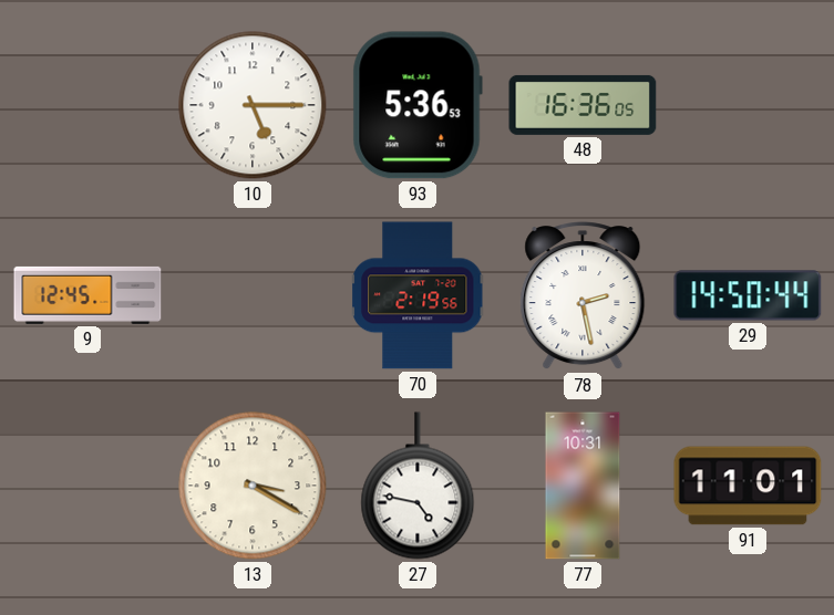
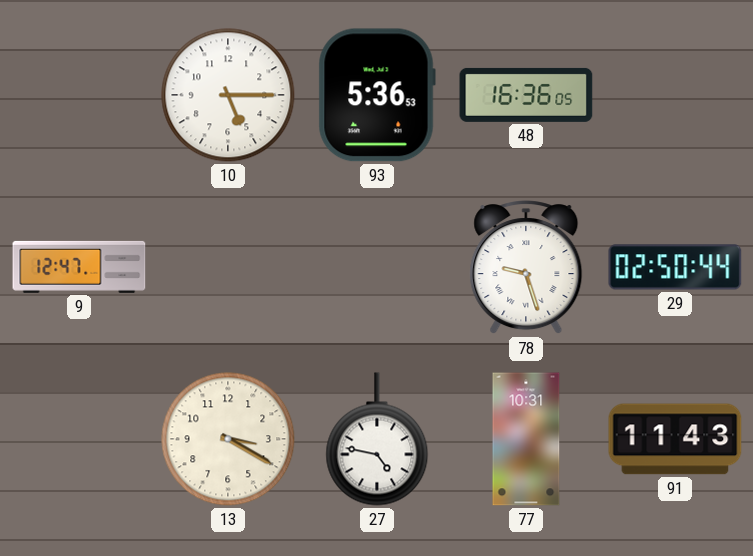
9: 12:45 -> 12:47
70: 2:19 -> none
78: 2:28 -> 9:27
29: 14:50 -> 02:50
91: 11:01 -> 11:43
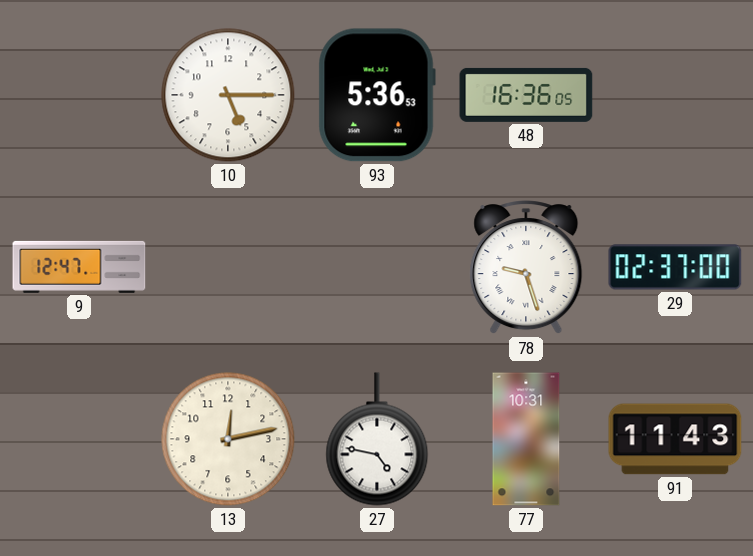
29: 02:50 -> 02:37
13: 3:20 -> 12:13
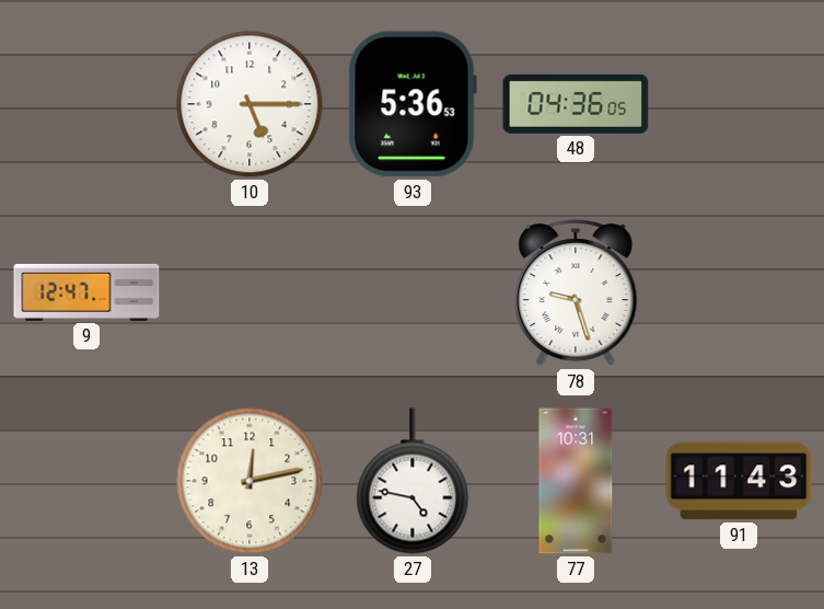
48: 16:36 -> 04:36
29: 02:37 -> none
